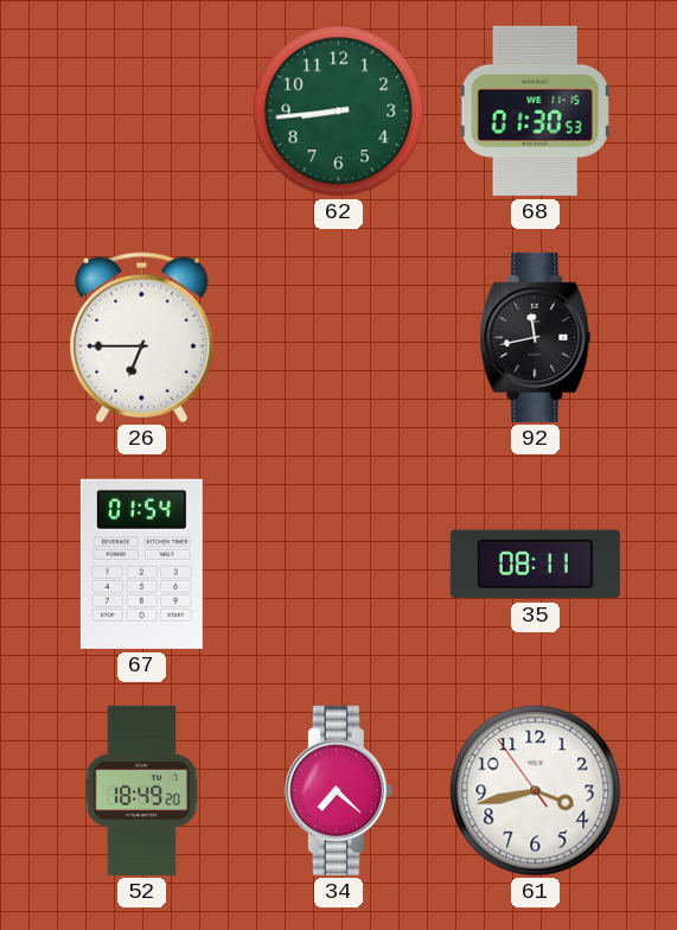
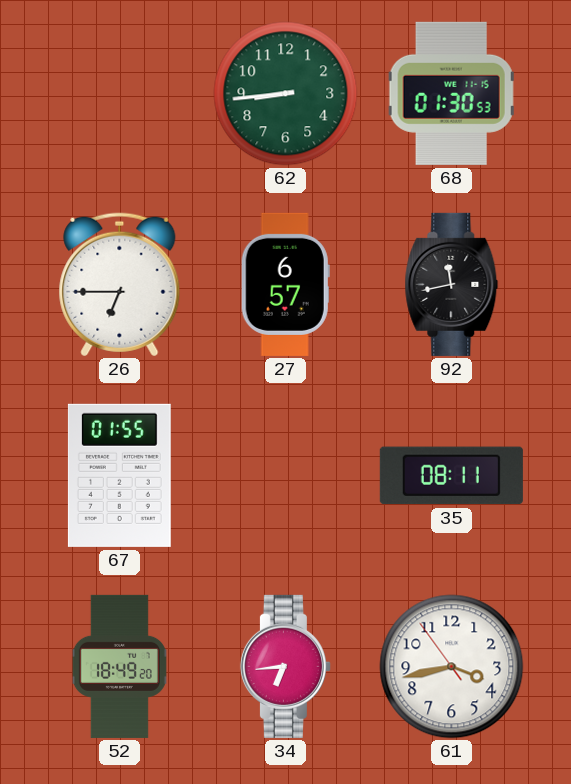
27: none -> 6:57
67: 01:54 -> 01:55
34: 7:22 -> 6:44
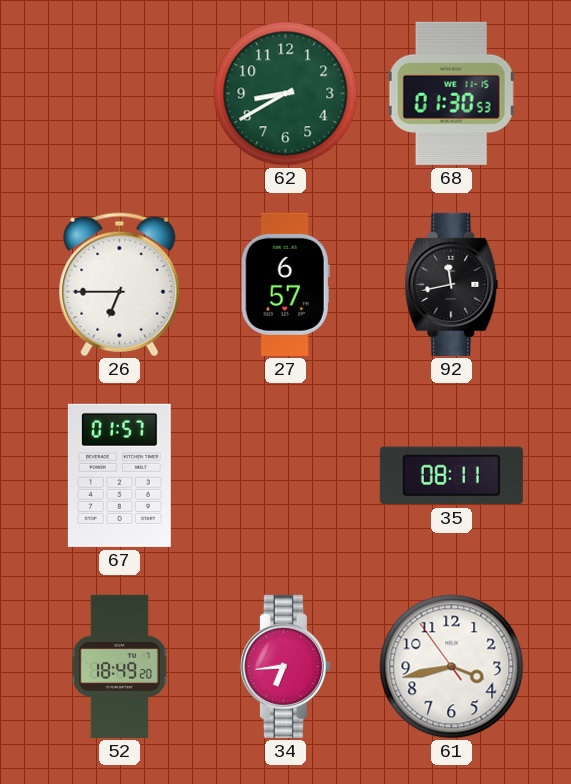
62: 8:44 -> 8:40
67: 01:55 -> 01:57
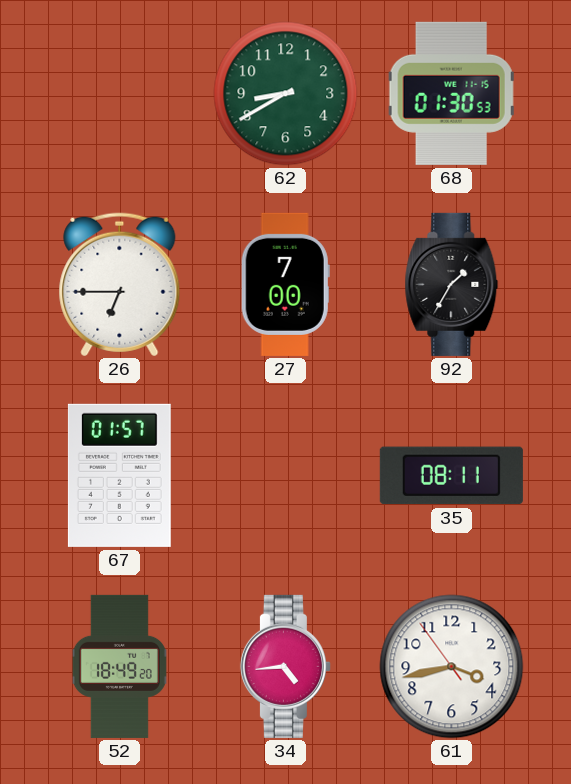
27: 6:57 -> 7:00
92: 11:43 -> 1:35
34: 6:44 -> 4:44
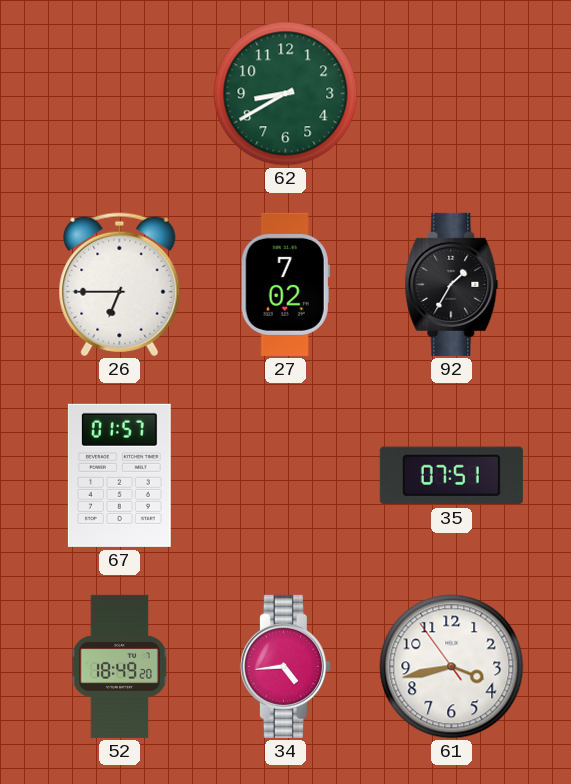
68: 01:30 -> none
27: 7:00 -> 7:02
35: 08:11 -> 07:51
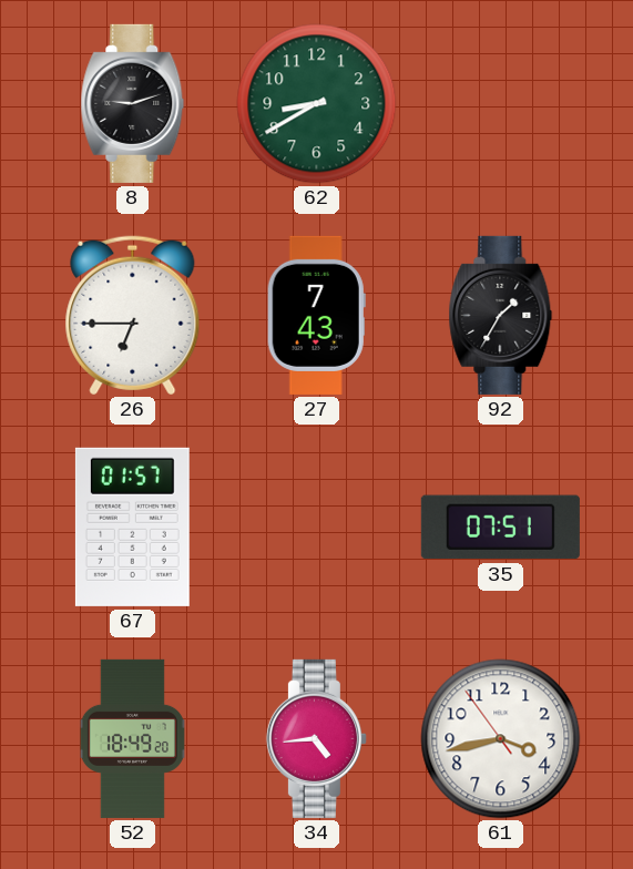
8: none -> 9:12
27: 7:02 -> 7:43
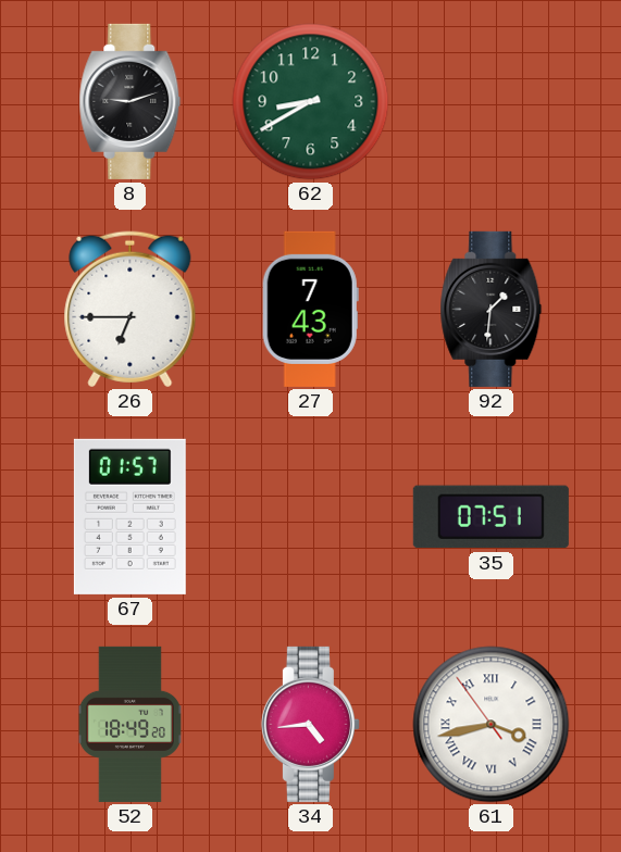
92: 1:35 -> 1:31
61 numerals: Arabic -> Roman
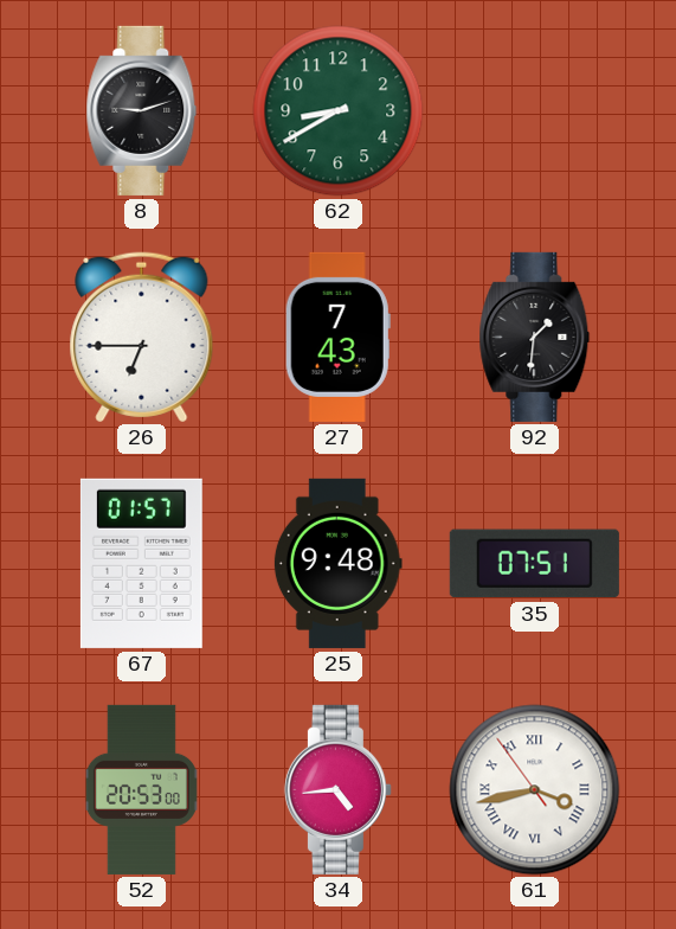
25: none -> 9:48
52: 18:49 -> 20:53
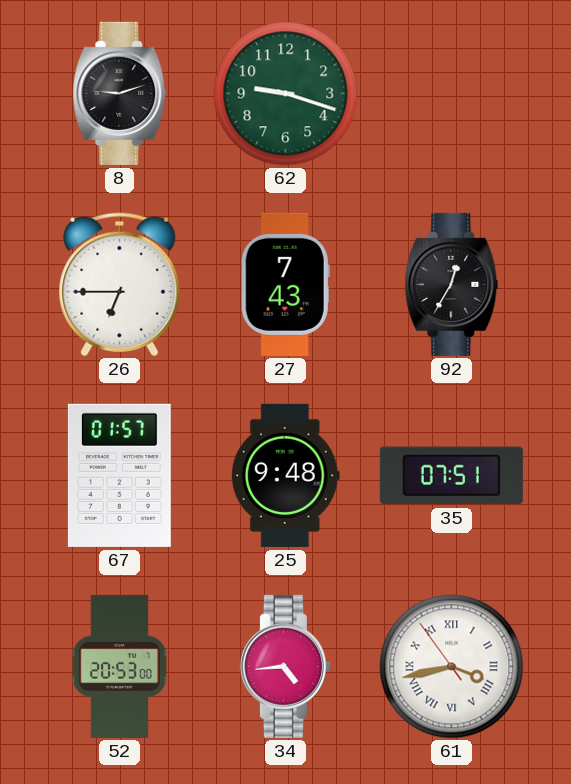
62: 8:40 -> 9:18
92: 1:31 -> 12:35
